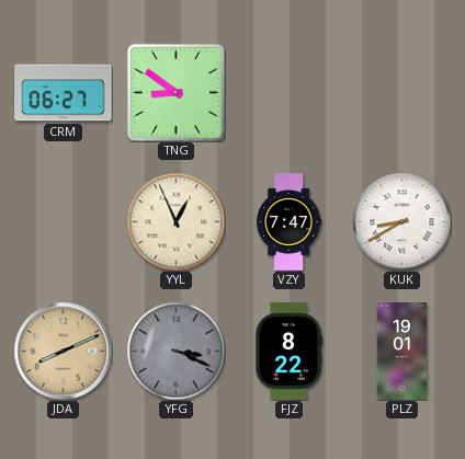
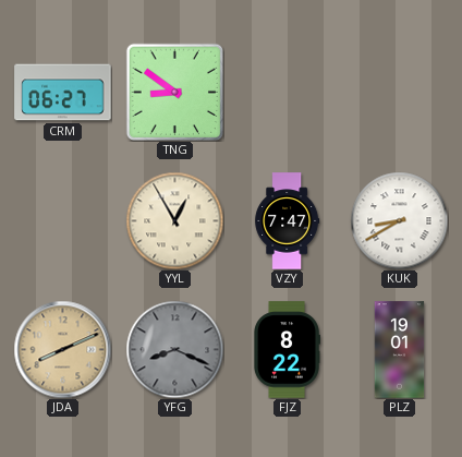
YYL: 12:56 -> 12:55
YFG: 3:19 -> 8:19
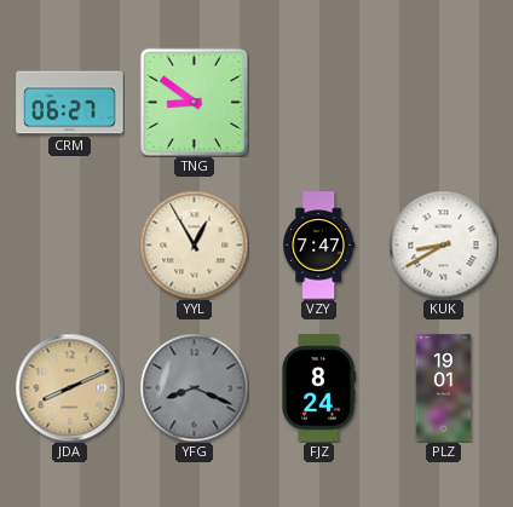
FJZ: 8:22 -> 8:24
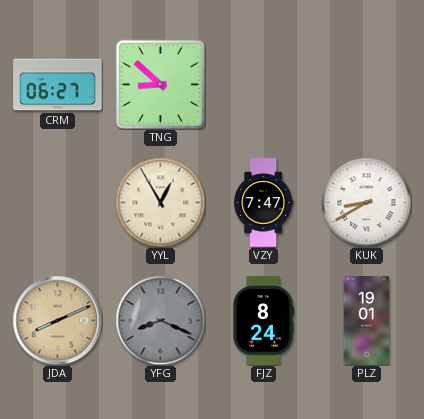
TNG: 8:51 -> 8:52
